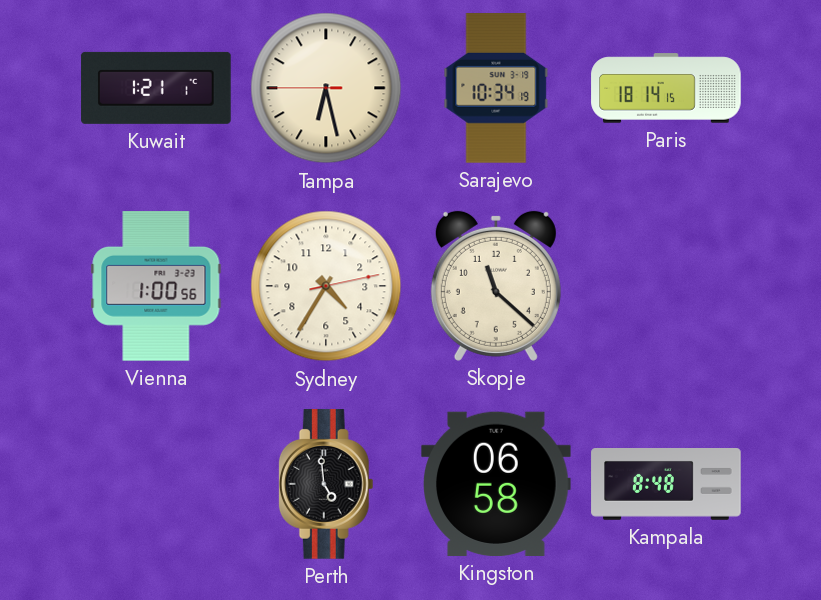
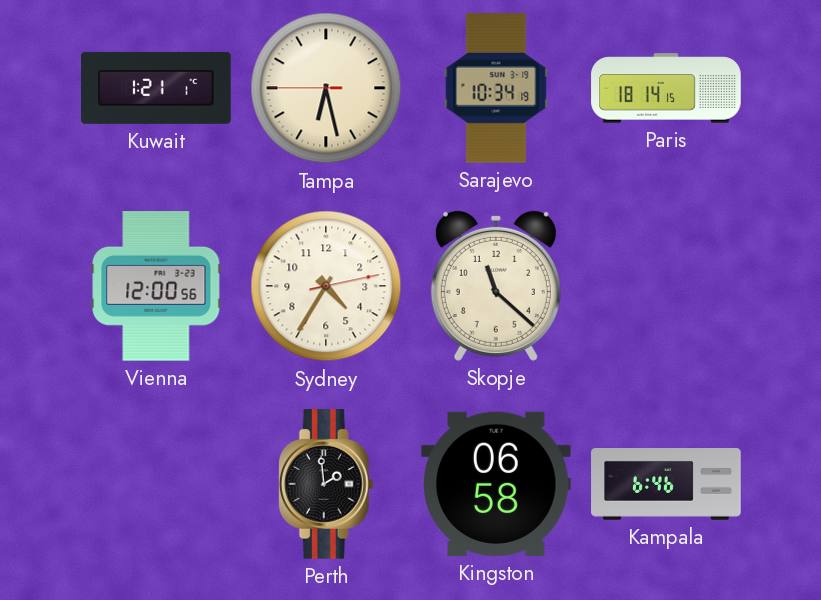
Vienna: 1:00 -> 12:00
Perth: 4:59 -> 1:59
Kampala: 8:48 -> 6:46
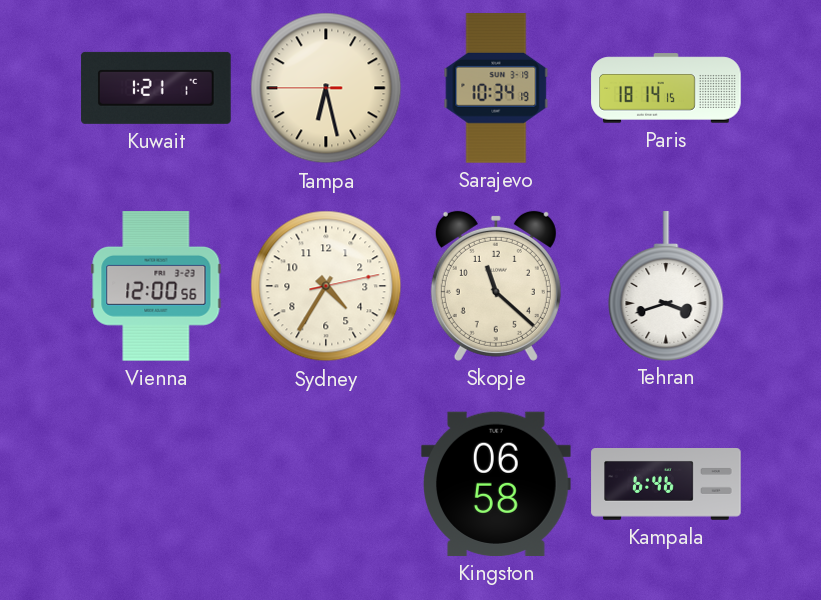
Tehran: none -> 3:42
Perth: 1:59 -> none
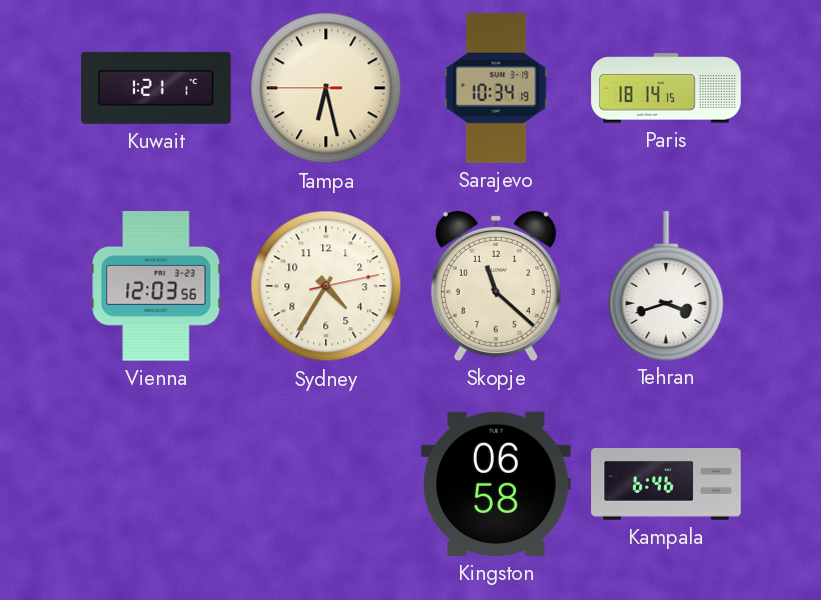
Vienna: 12:00 -> 12:03
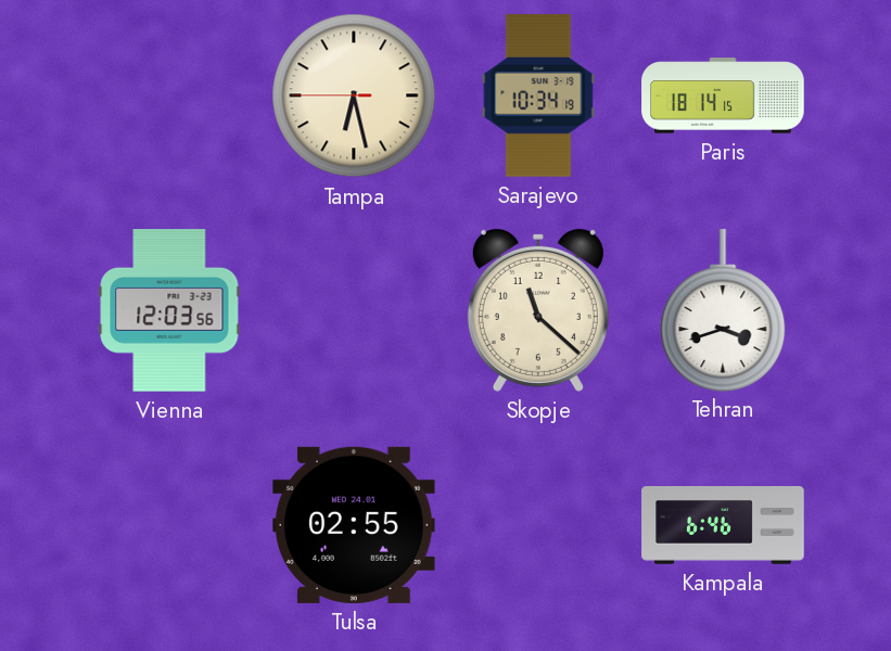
Kuwait: 1:21 -> none
Sydney: 4:35 -> none
Tulsa: none -> 02:55
Kingston: 06:58 -> none
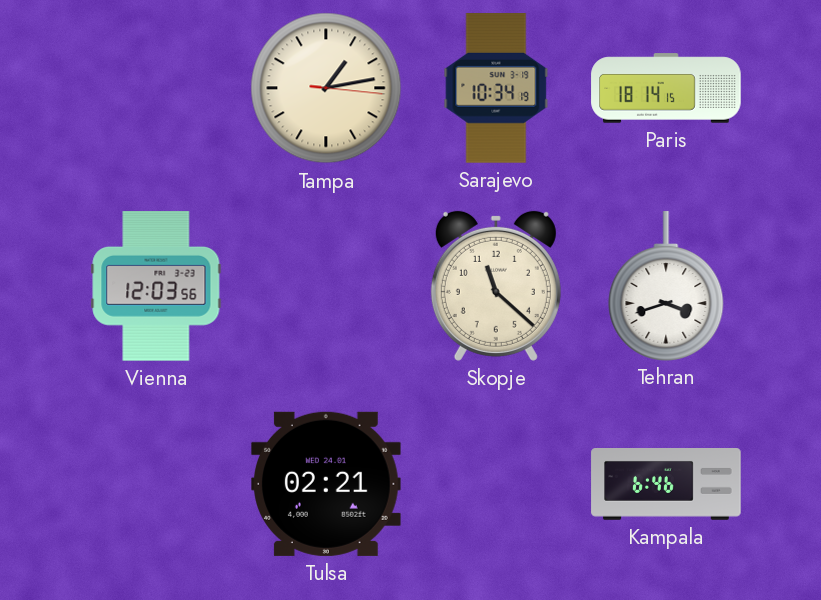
Tampa: 6:27 -> 1:13
Tulsa: 02:55 -> 02:21
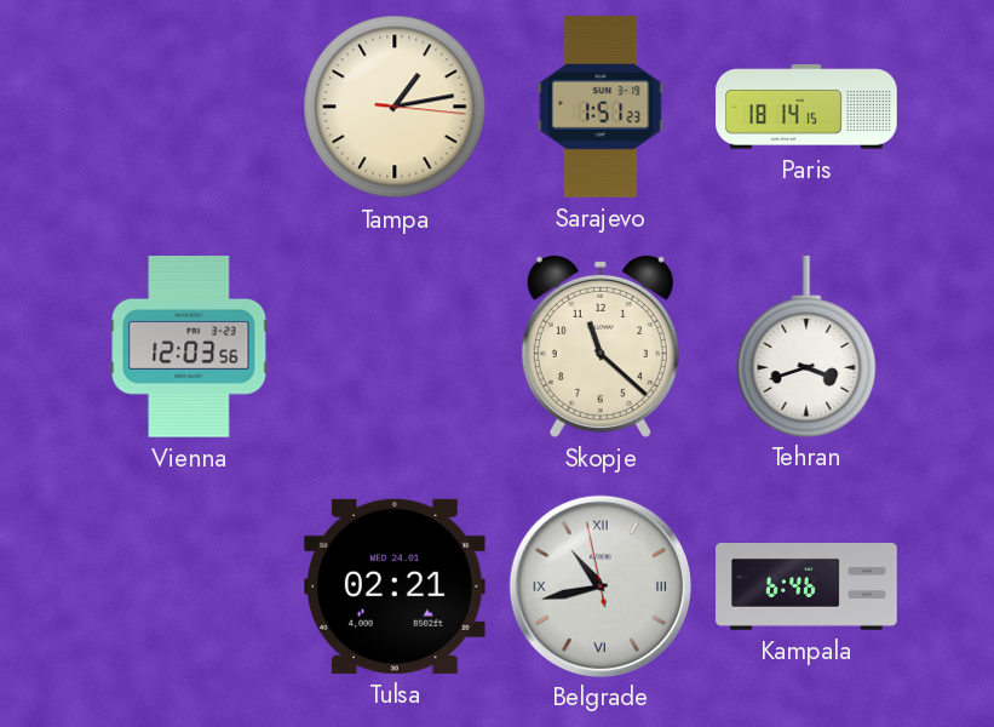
Sarajevo: 10:34 -> 1:51
Belgrade: none -> 10:42
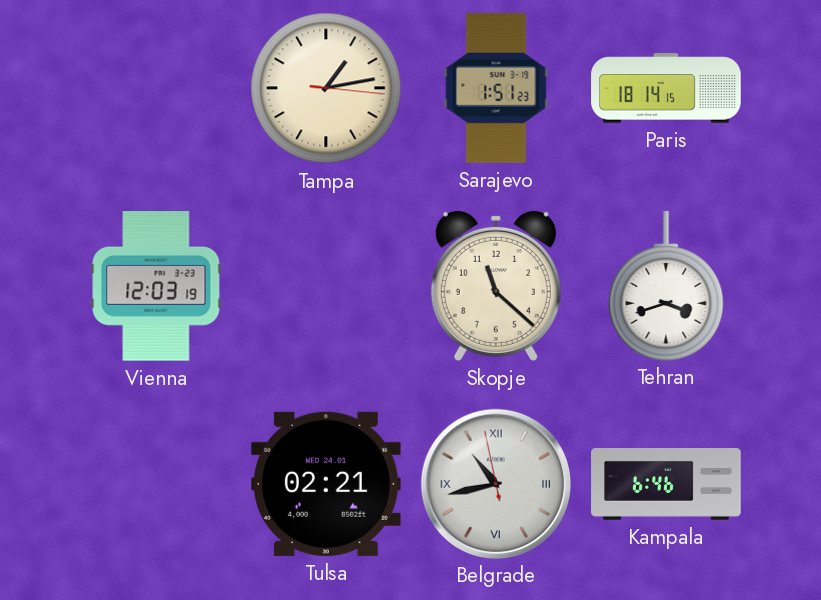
Vienna: 12:03:56 -> 12:03:19
